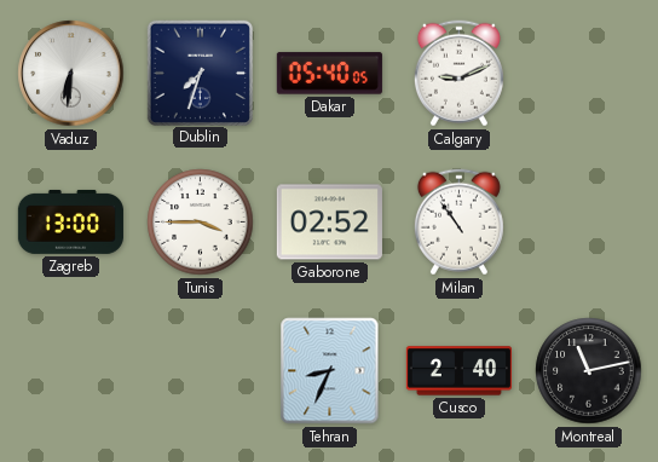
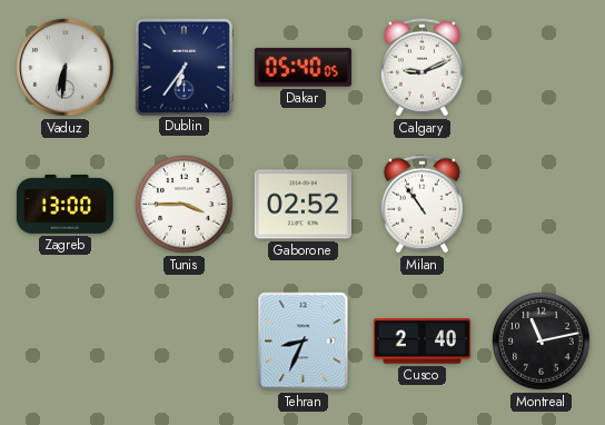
Dublin: 7:33 -> 6:36
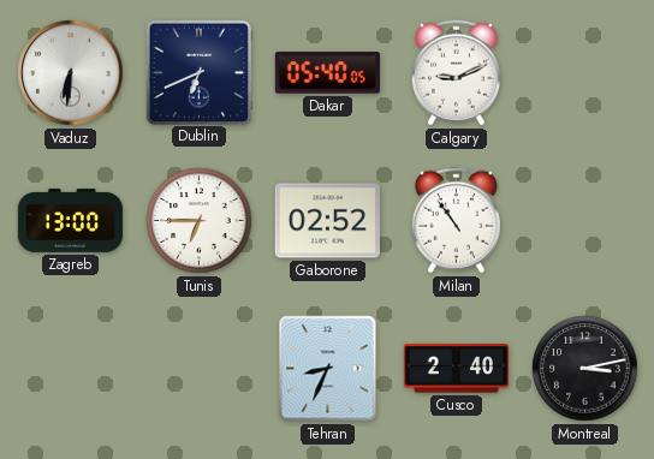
Dublin: 6:36 -> 6:41
Tunis: 3:45 -> 6:45
Montreal: 11:13 -> 3:13
